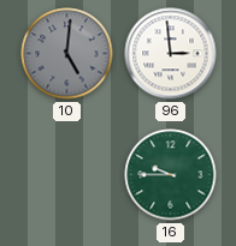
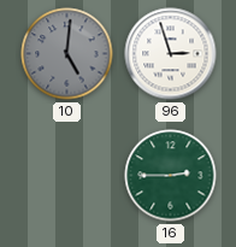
96: 2:59 -> 2:57
16: 9:45 -> 2:45
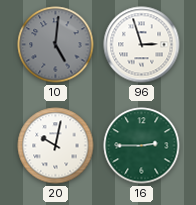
20: none -> 10:02
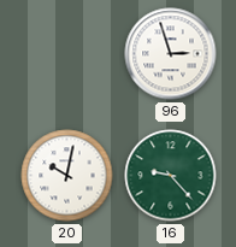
10: 5:01 -> none
16: 2:45 -> 9:23
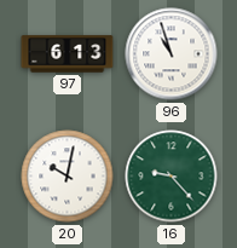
97: none -> 6:13
96: 2:57 -> 10:57
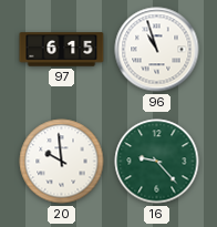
97: 6:13 -> 6:15
20: 10:02 -> 9:59
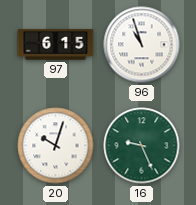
20: 9:59 -> 10:03
16: 9:23 -> 9:26
